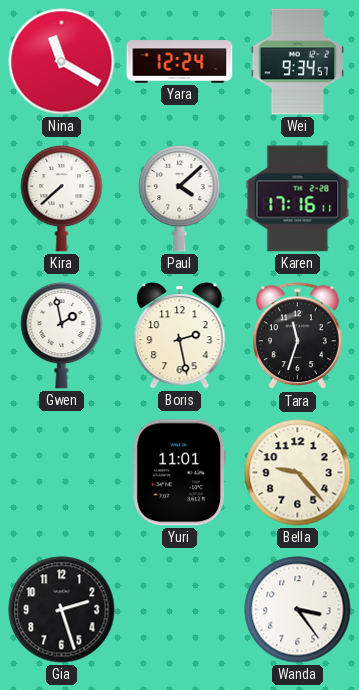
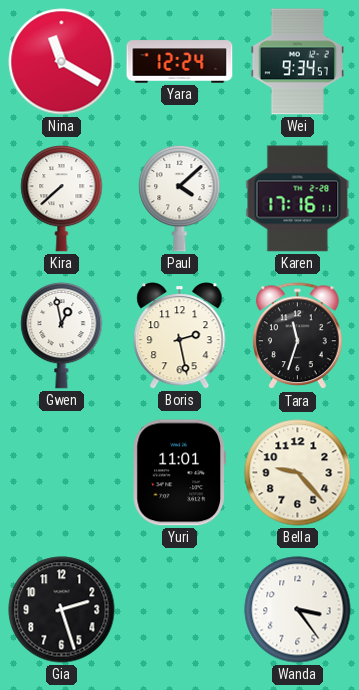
Gwen: 1:58 -> 12:58
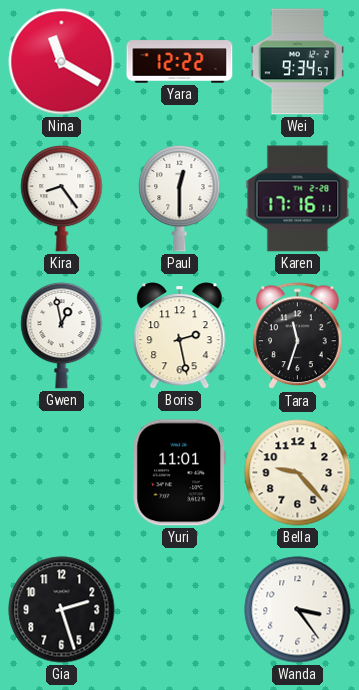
Yara: 12:24 -> 12:22
Kira: 7:38 -> 8:24
Paul: 4:08 -> 12:30
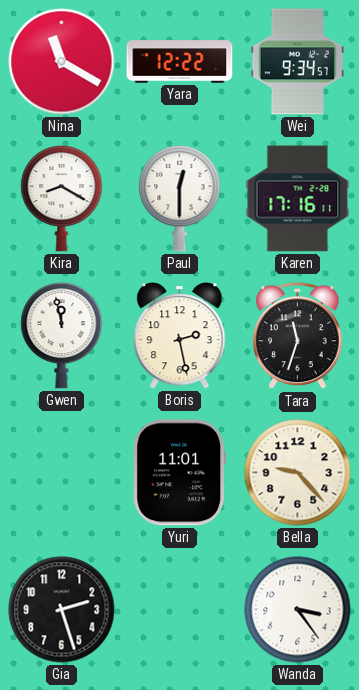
Kira: 8:24 -> 8:20
Gwen: 12:58 -> 11:58
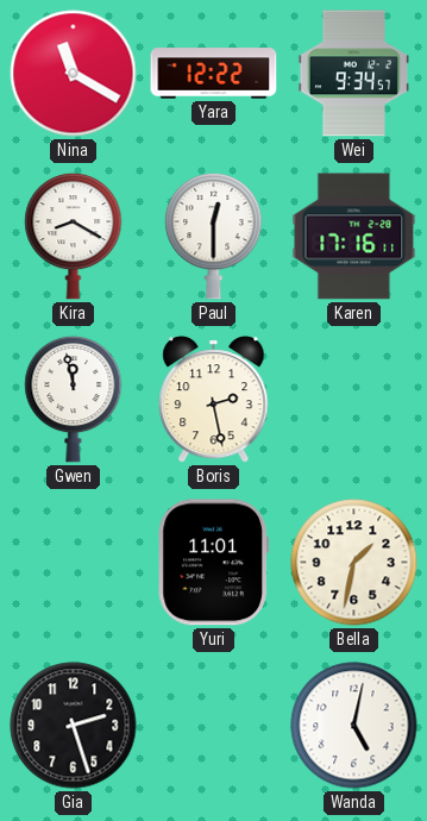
Tara: 11:33 -> none
Bella: 9:23 -> 1:32
Wanda: 3:24 -> 5:02
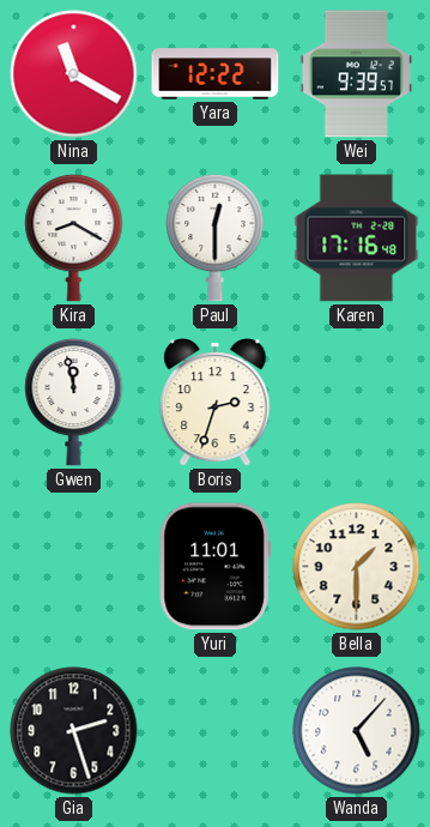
Wei: 9:34 -> 9:39
Karen: 17:16:11 -> 17:16:48
Boris: 2:28 -> 2:33
Bella: 1:32 -> 1:30
Wanda: 5:02 -> 5:07
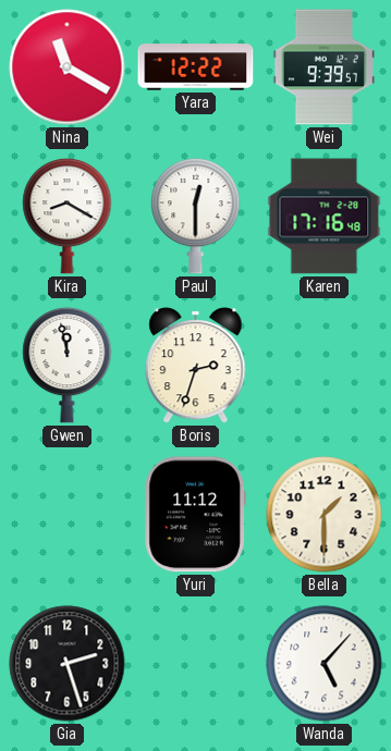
Yuri: 11:01 -> 11:12
